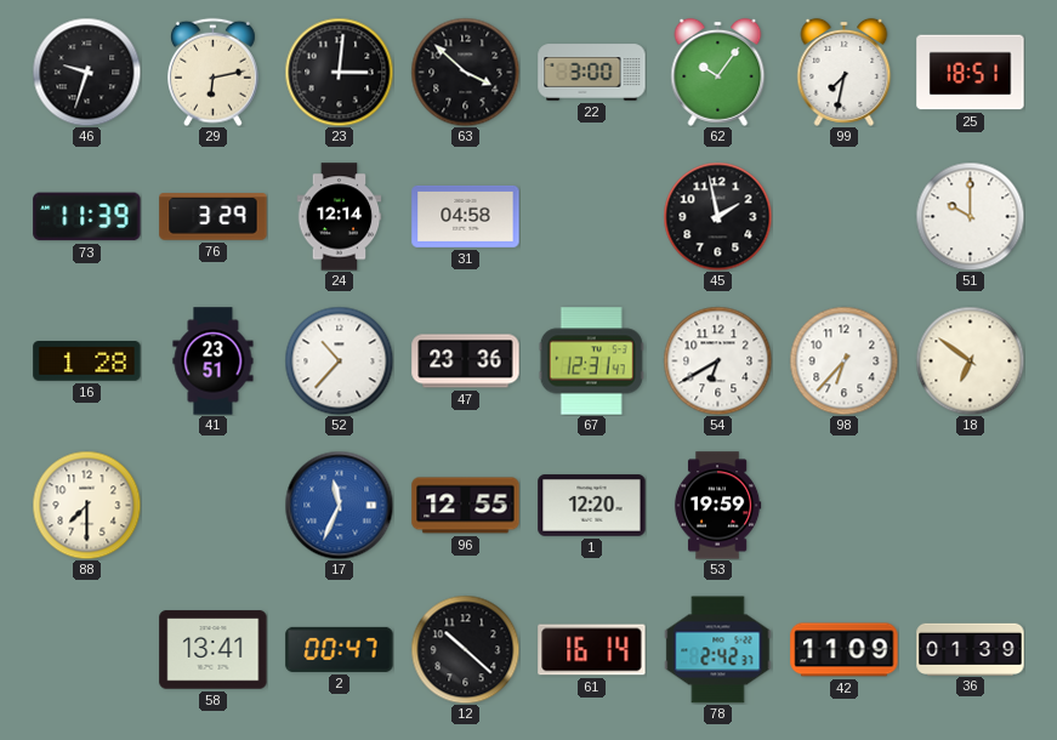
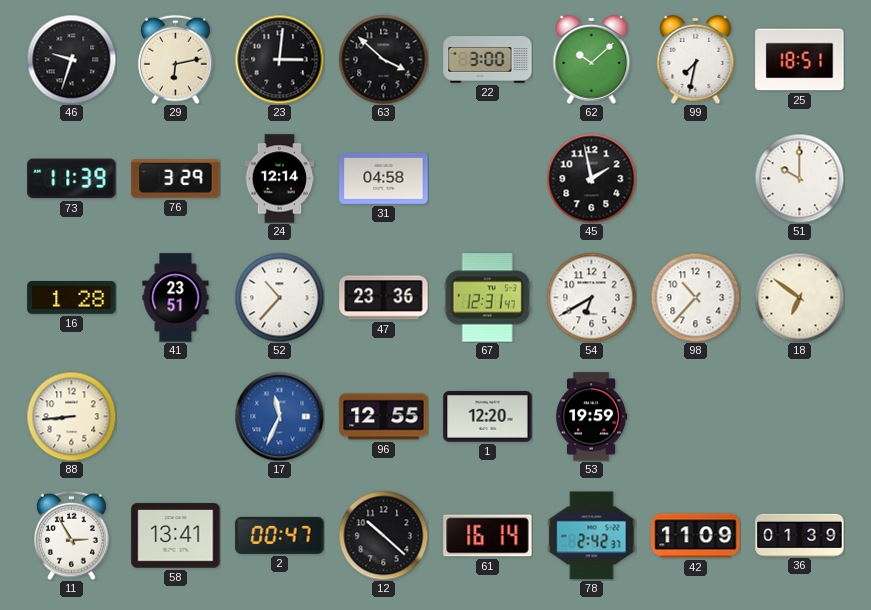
62: 10:06 -> 10:08
98: 6:37 -> 10:37
88: 7:30 -> 8:44
11: none -> 2:55
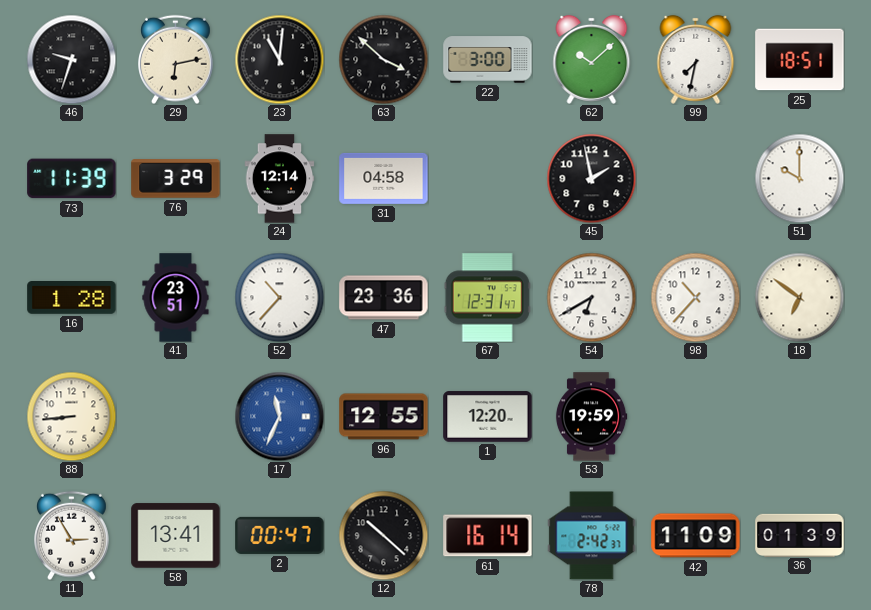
23: 3:01 -> 11:01
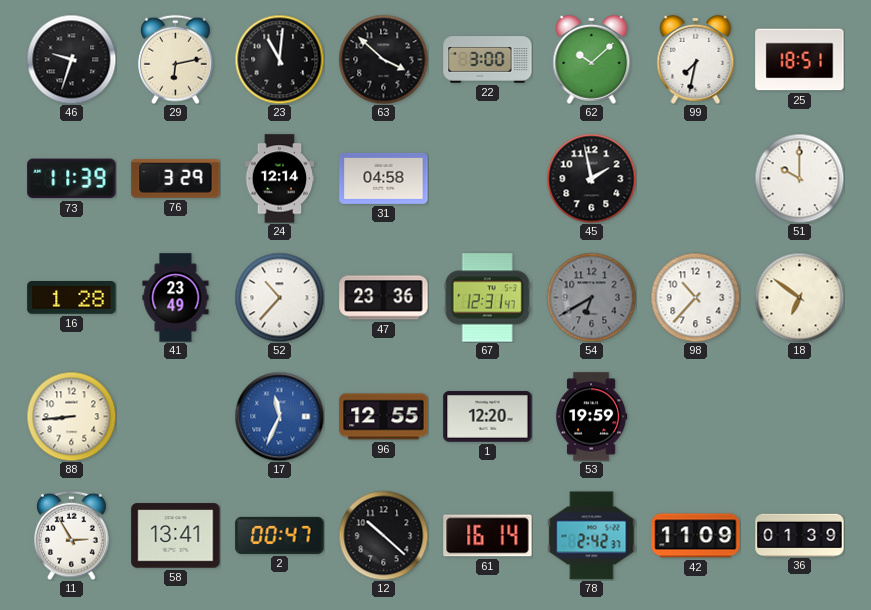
41: 23:51 -> 23:49
54 dial: white -> grey
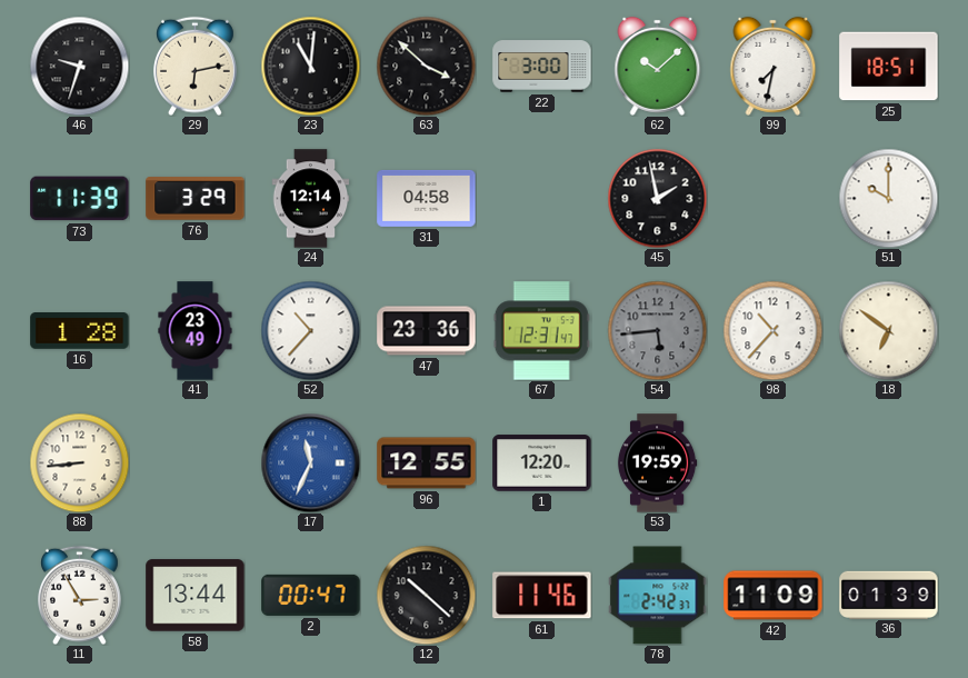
54: 6:40 -> 5:44
58: 13:41 -> 13:44
61: 16:14 -> 11:46
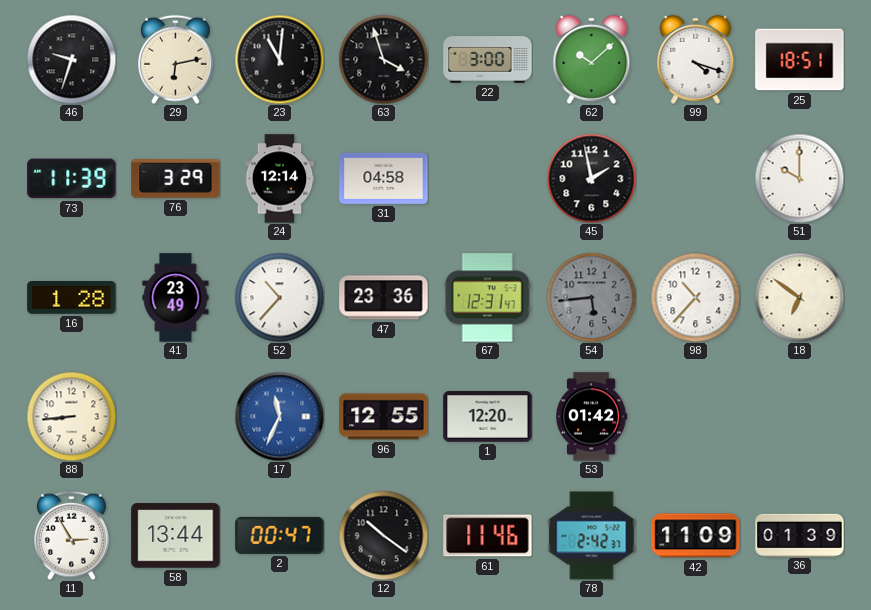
63: 3:52 -> 3:57
99: 7:32 -> 4:18
53: 19:59 -> 01:42
12: 10:22 -> 10:21
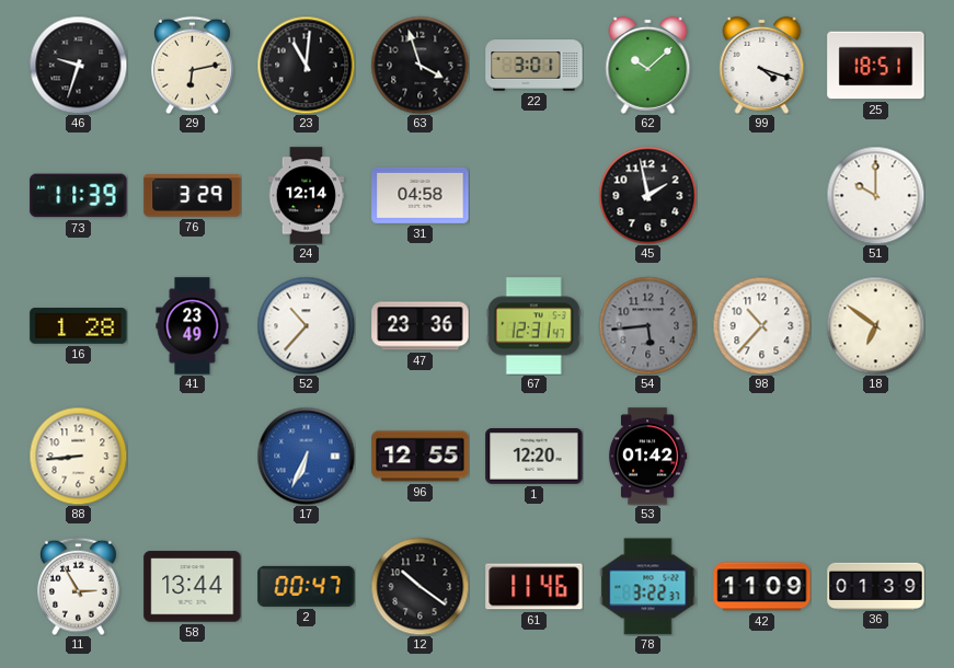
22: 3:00 -> 3:01
17: 11:34 -> 6:34
78: 2:42 -> 3:22
